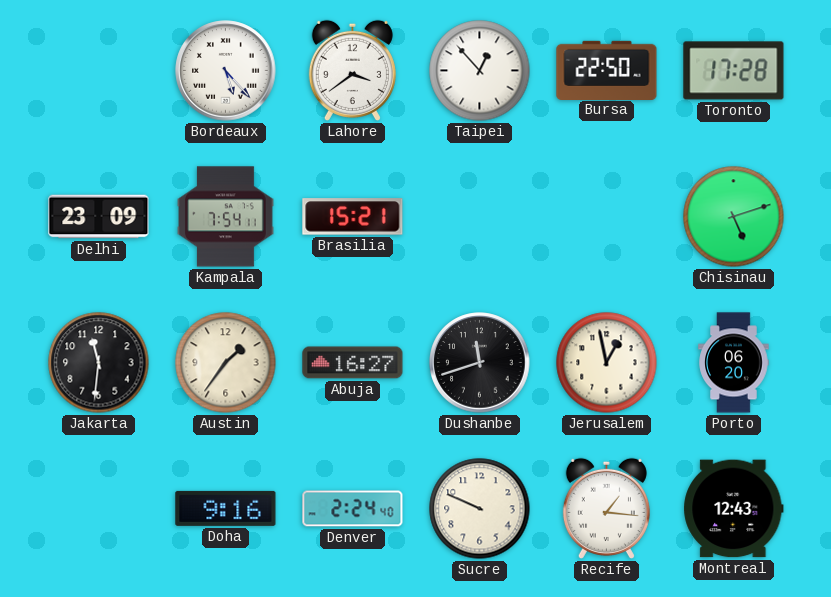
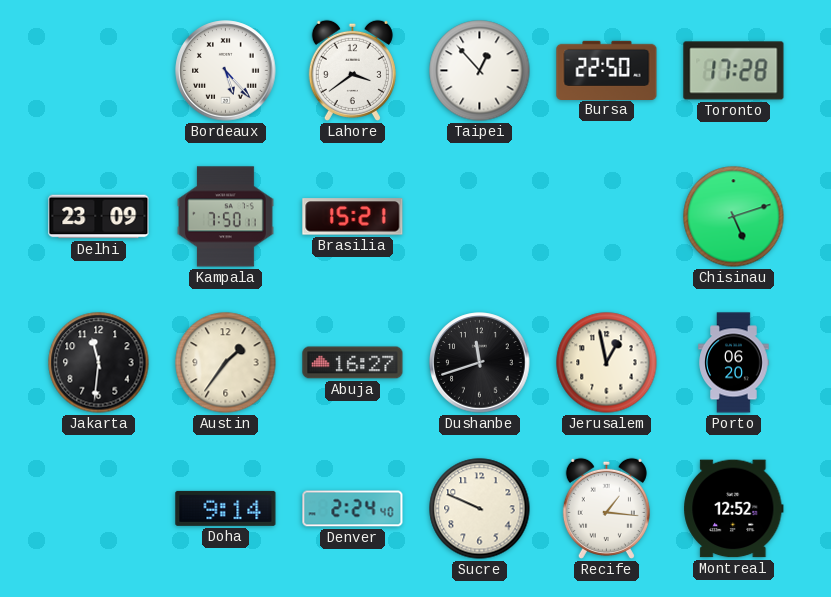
Kampala: 7:54 -> 7:50
Doha: 9:16 -> 9:14
Montreal: 12:43 -> 12:52
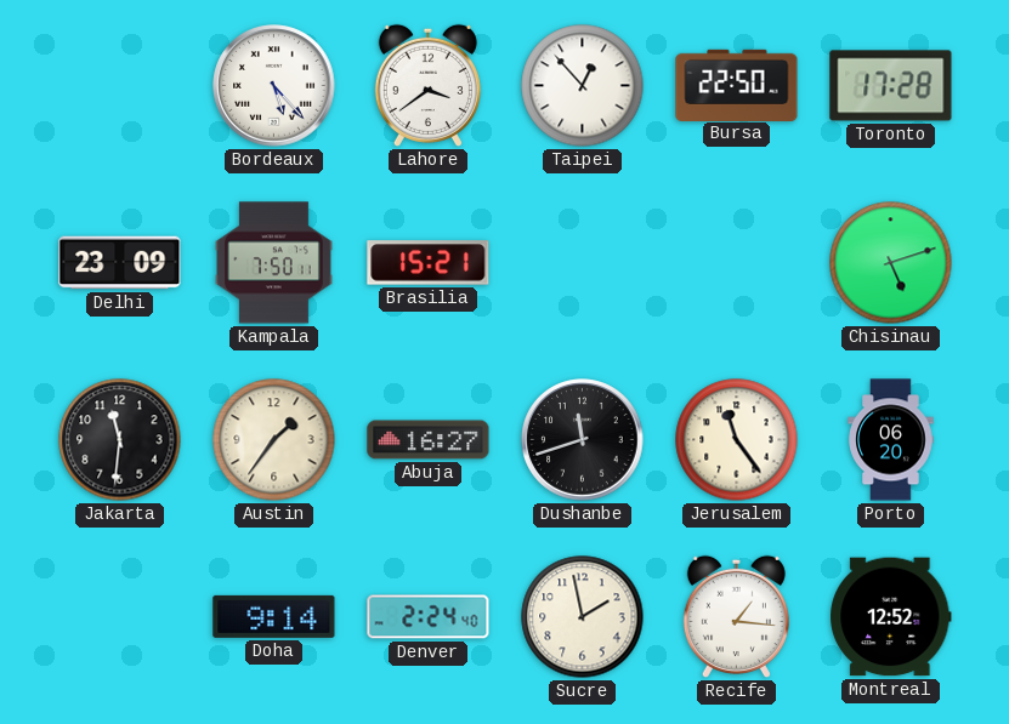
Jerusalem: 12:58 -> 11:24
Sucre: 9:49 -> 1:58
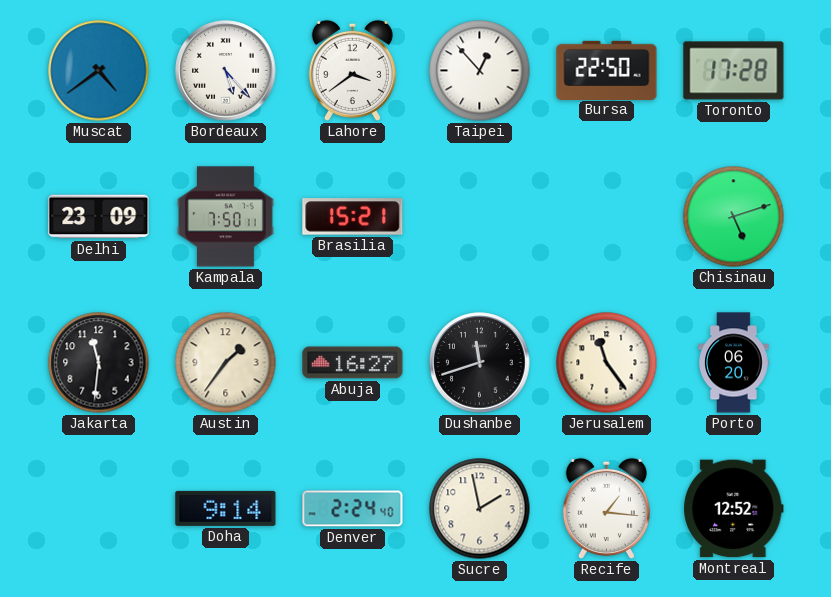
Muscat: none -> 4:39
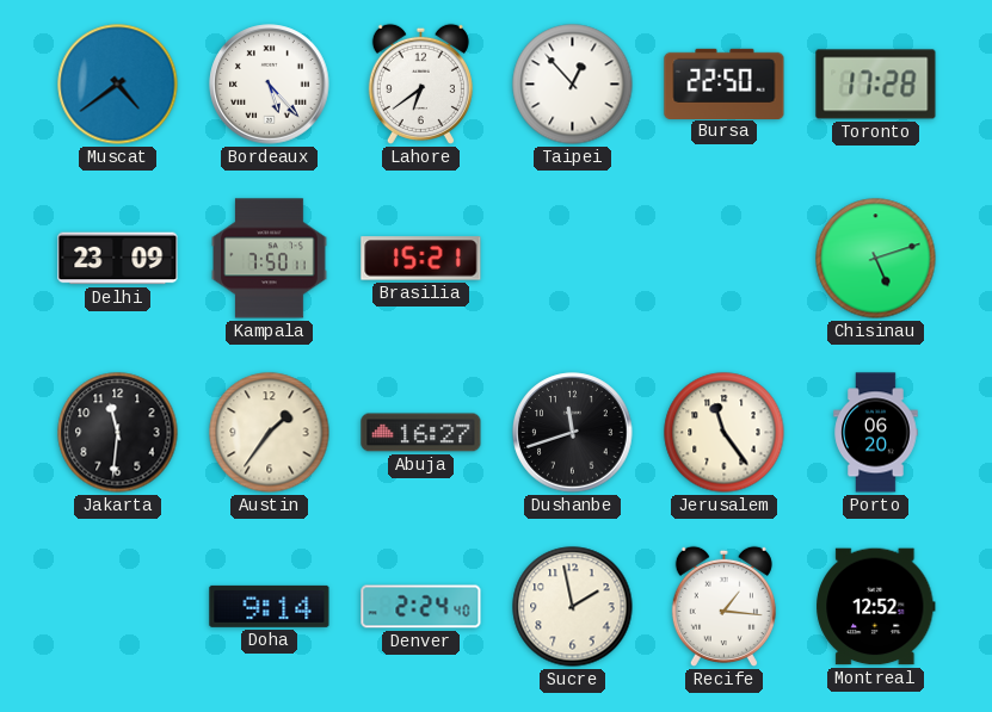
Lahore: 3:39 -> 6:39
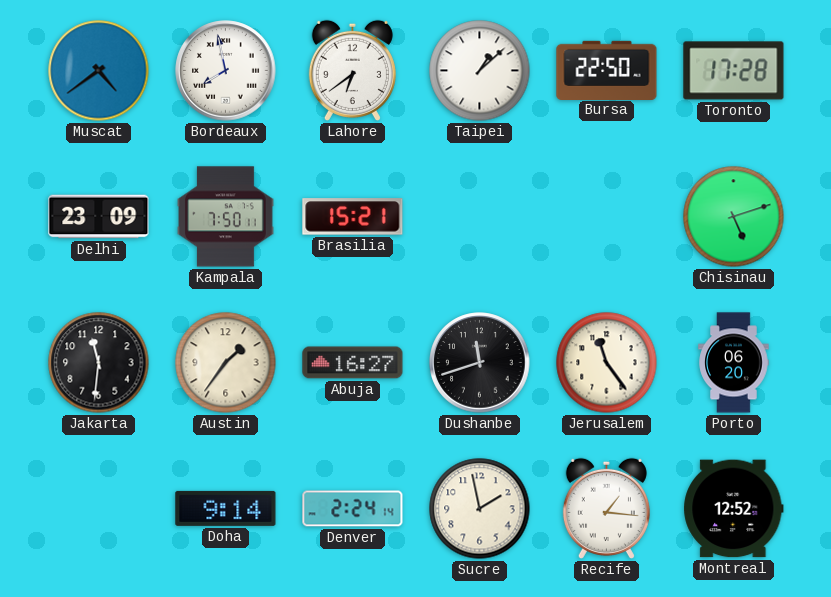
Bordeaux: 5:23 -> 7:58
Taipei: 12:53 -> 1:08
Denver: 2:24:40 -> 2:24:14
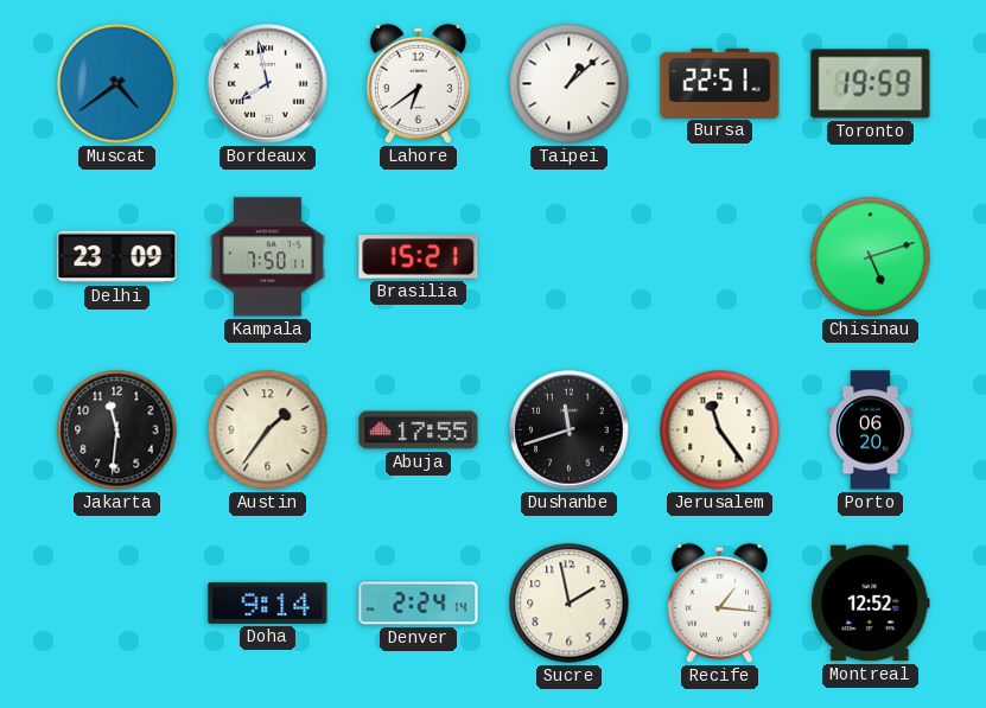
Bursa: 22:50 -> 22:51
Toronto: 17:28 -> 19:59
Abuja: 16:27 -> 17:55
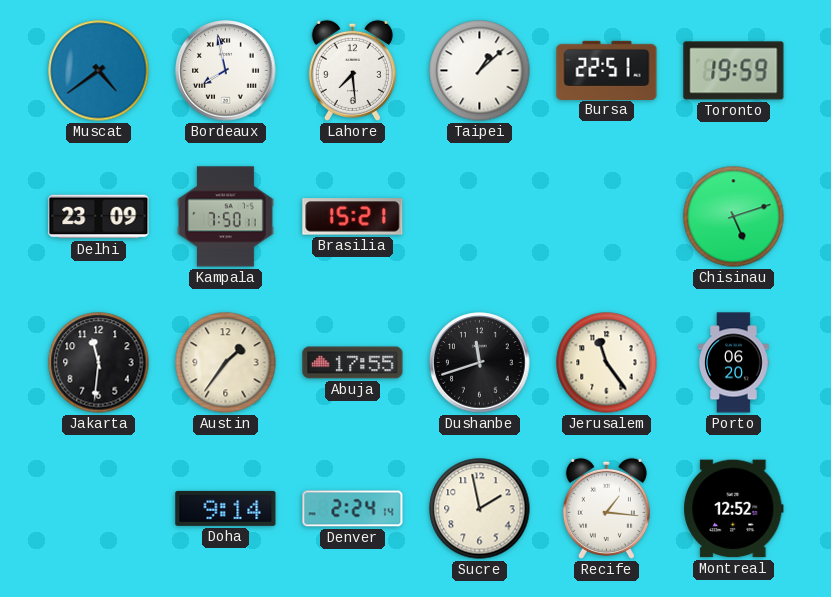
Lahore: 6:39 -> 7:29
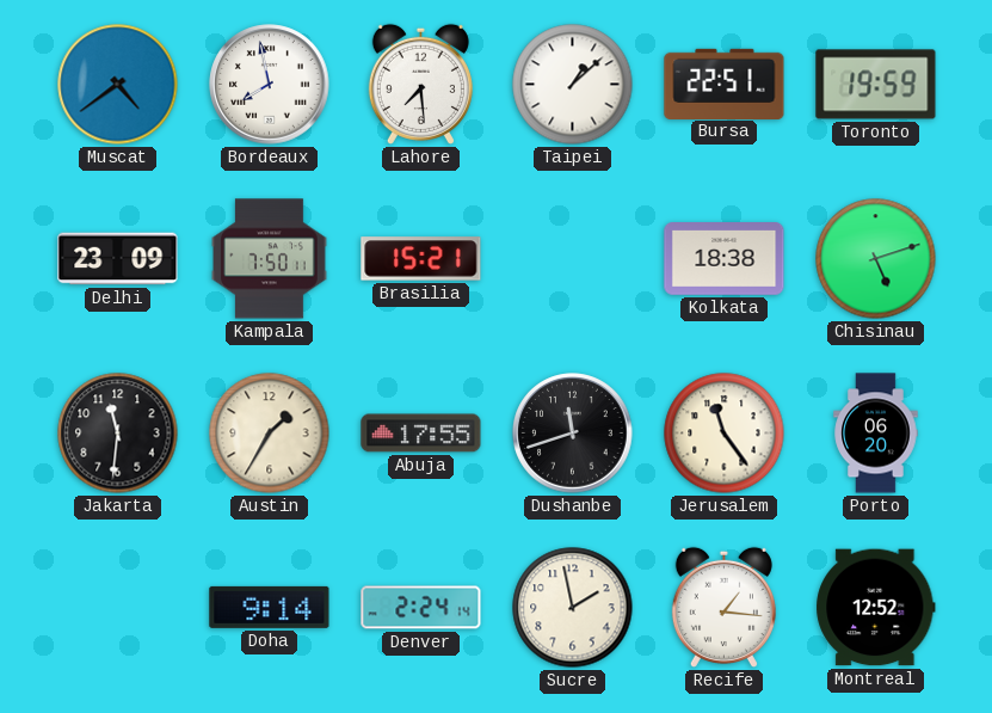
Kolkata: none -> 18:38
Austin: 1:36 -> 1:35
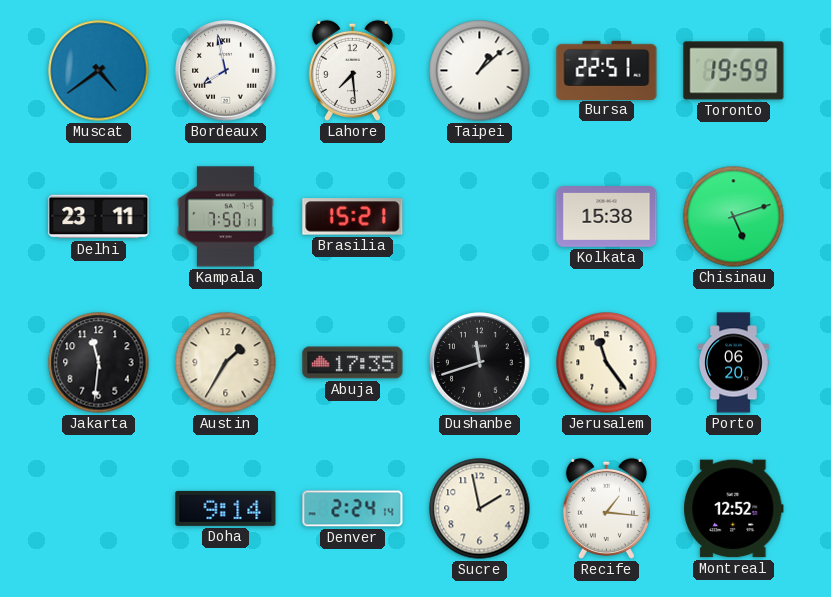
Delhi: 23:09 -> 23:11
Kolkata: 18:38 -> 15:38
Abuja: 17:55 -> 17:35
